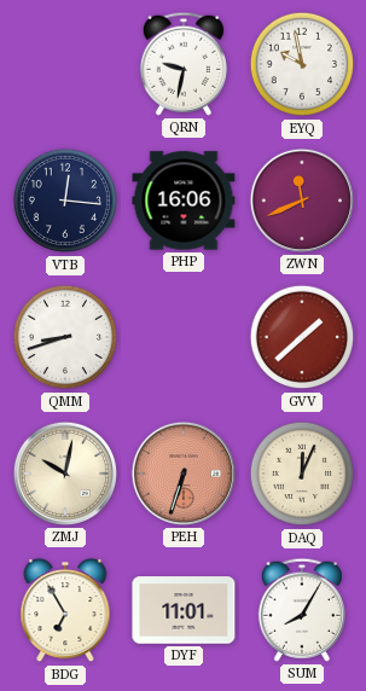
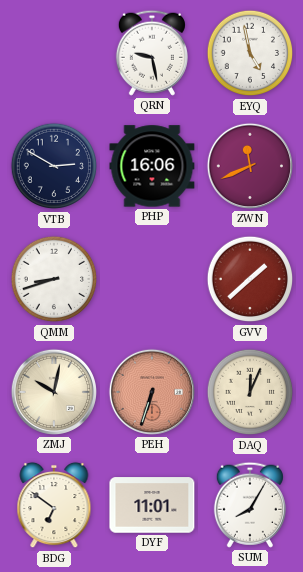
QRN: 9:32 -> 9:28
EYQ: 9:58 -> 4:58
VTB: 12:16 -> 2:50
BDG: 6:55 -> 6:51
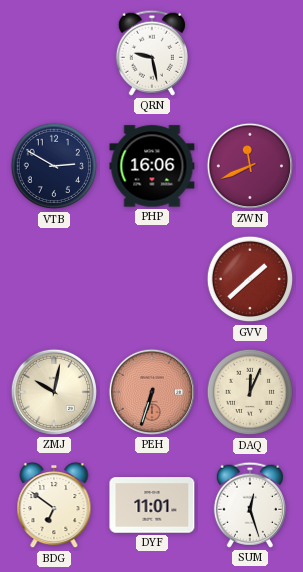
EYQ: 4:58 -> none
QMM: 8:42 -> none
SUM: 8:05 -> 12:27
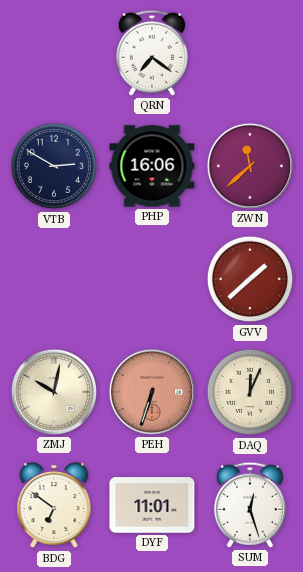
QRN: 9:28 -> 7:21
ZWN: 11:41 -> 11:38
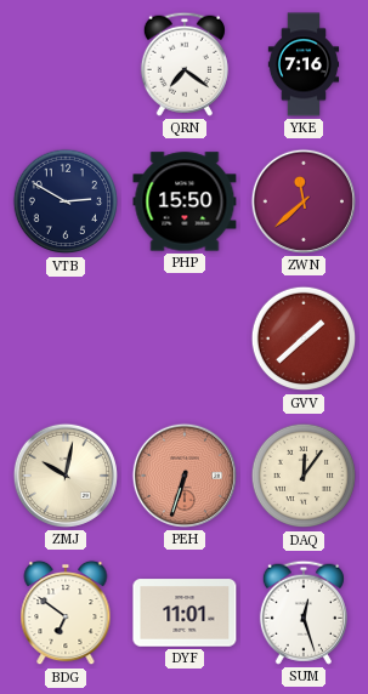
YKE: none -> 7:16
PHP: 16:06 -> 15:50
DAQ: 12:04 -> 12:06
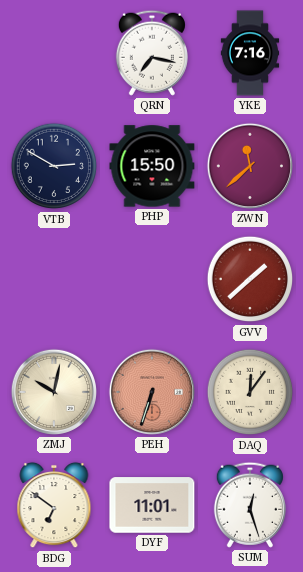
QRN: 7:21 -> 7:17
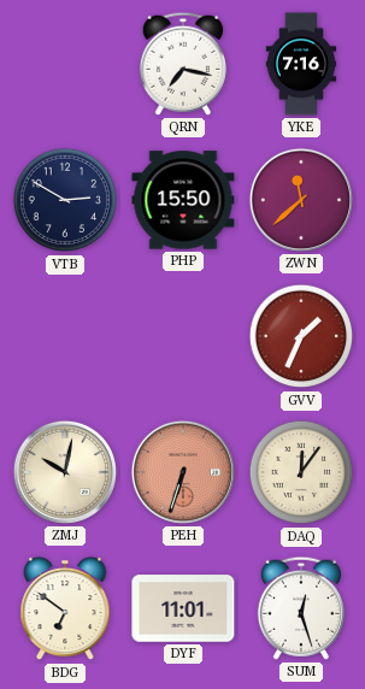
GVV: 1:38 -> 1:34
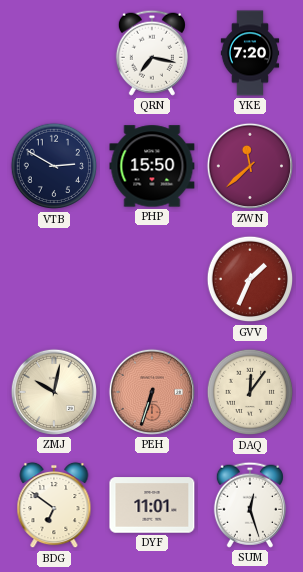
YKE: 7:16 -> 7:20
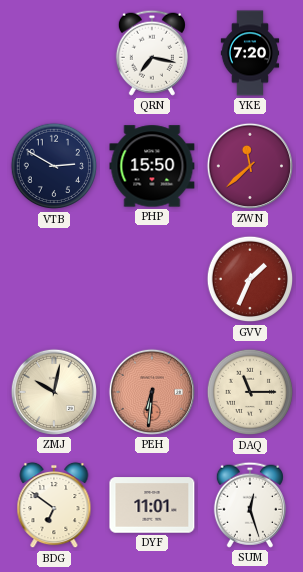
PEH: 6:33 -> 6:31
DAQ: 12:06 -> 11:15
